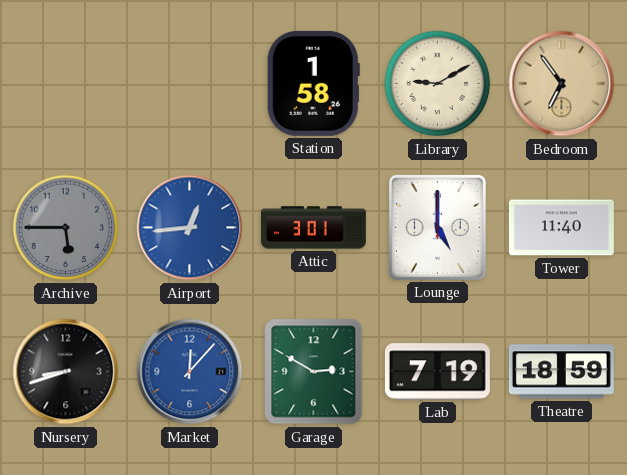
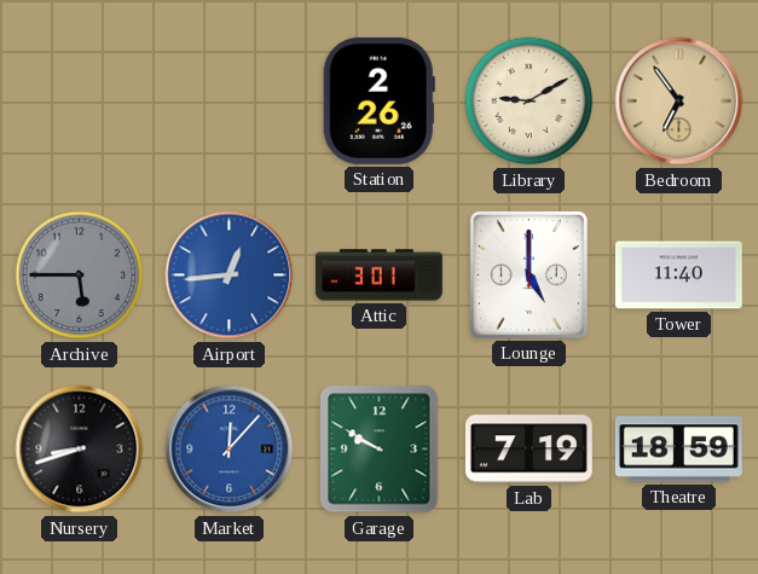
Station: 1:58 -> 2:26
Garage: 2:50 -> 9:50
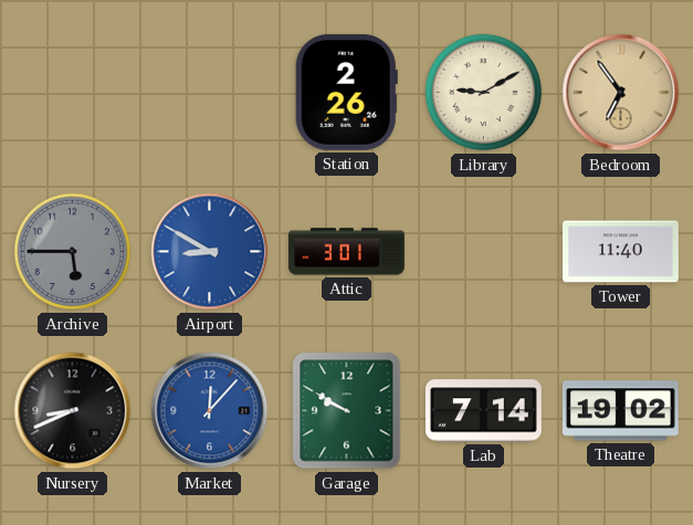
Airport: 12:44 -> 8:50
Lounge: 5:00 -> none
Nursery: 8:42 -> 8:41
Lab: 7:19 -> 7:14
Theatre: 18:59 -> 19:02
